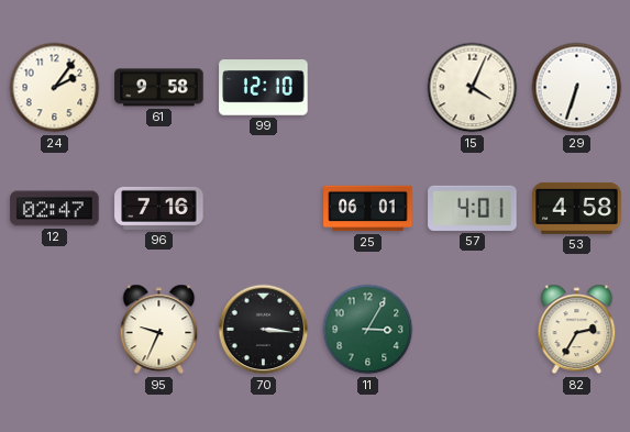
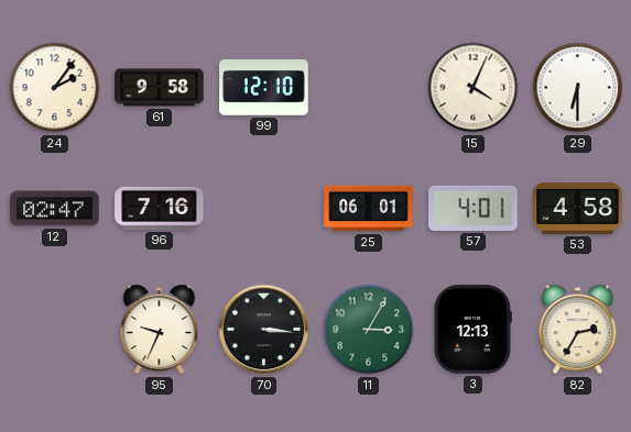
29: 6:33 -> 6:30
3: none -> 12:13
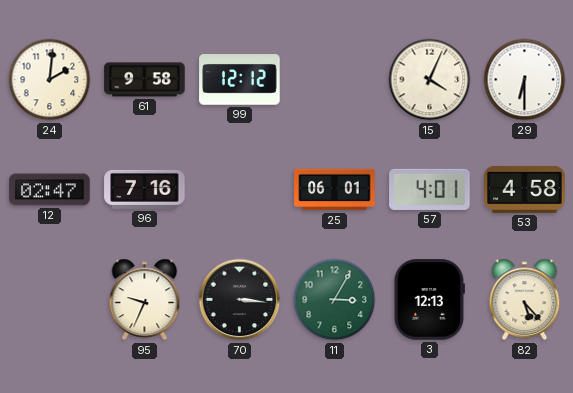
24: 2:06 -> 2:01
99: 12:10 -> 12:12
82: 2:35 -> 5:23
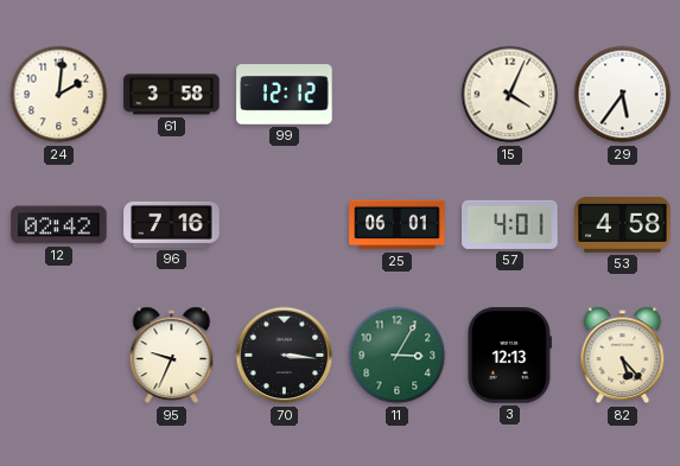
61: 9:58 -> 3:58
29: 6:30 -> 5:36
12: 02:47 -> 02:42
